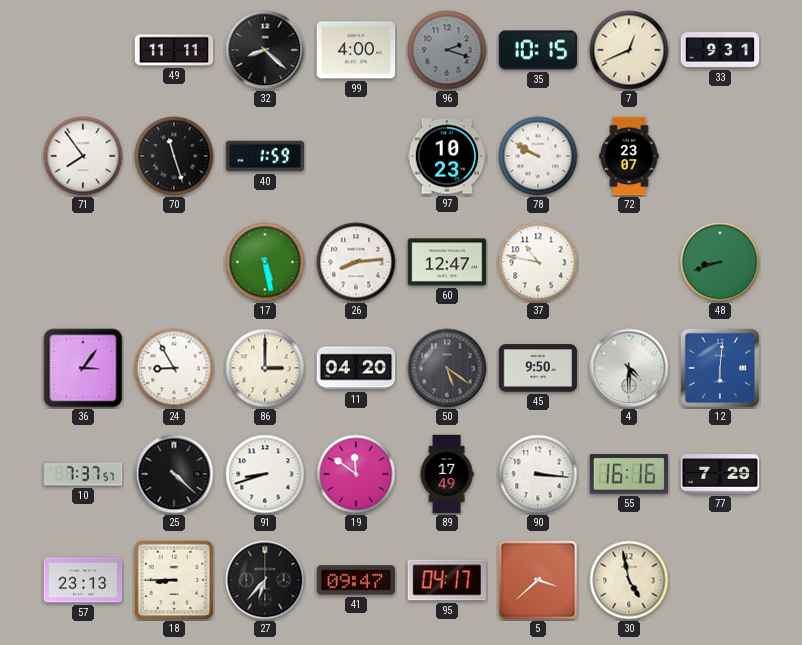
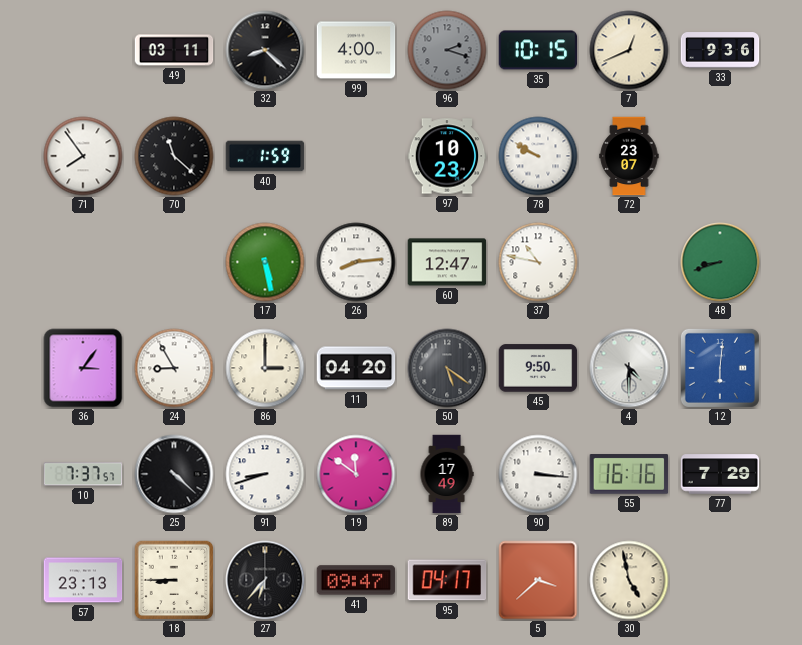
49: 11:11 -> 03:11
33: 9:31 -> 9:36
70: 11:27 -> 11:22
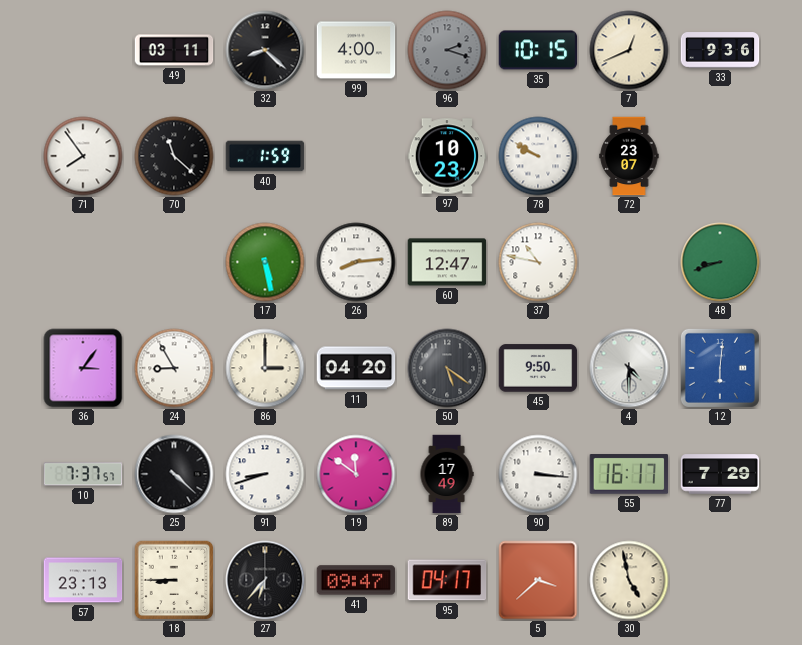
55: 16:16 -> 16:17
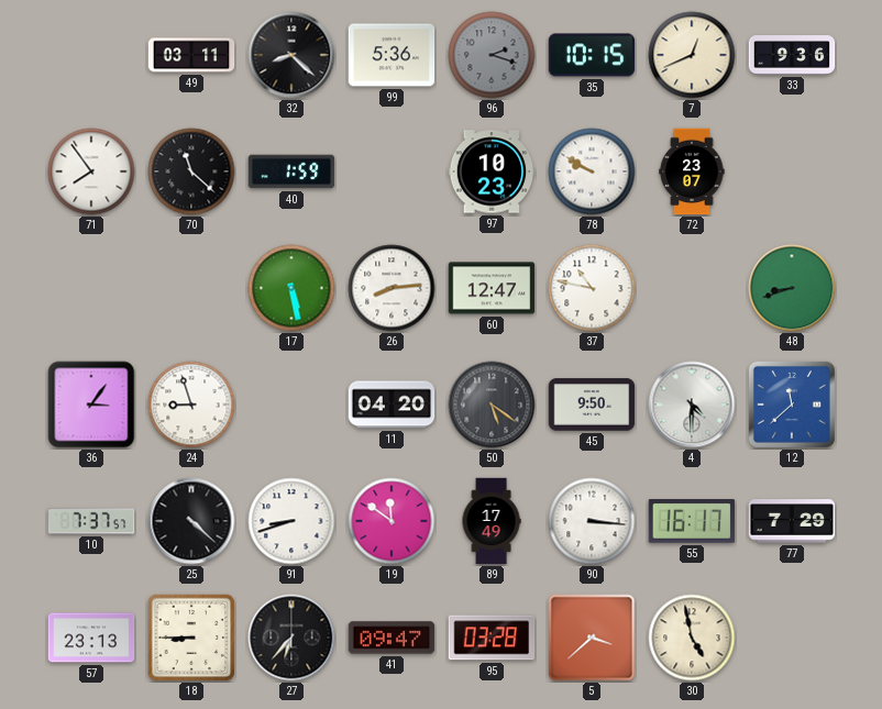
99: 4:00 -> 5:36
24: 8:55 -> 8:57
86: 3:00 -> none
12: 6:01 -> 11:38
95: 04:17 -> 03:28
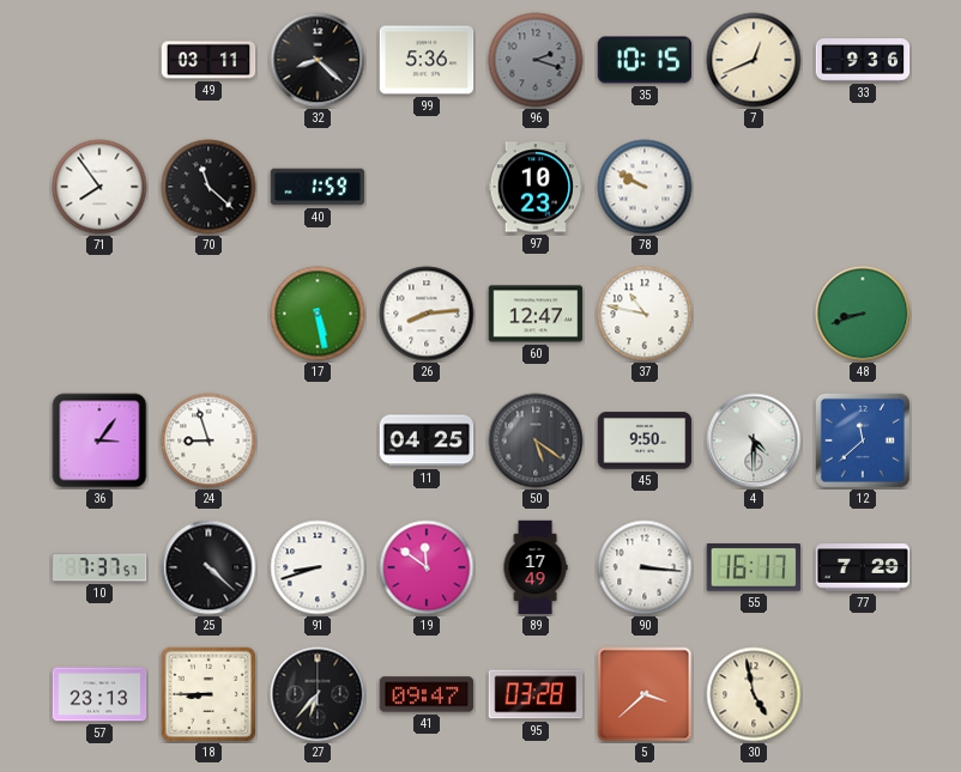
72: 23:07 -> none
11: 04:20 -> 04:25
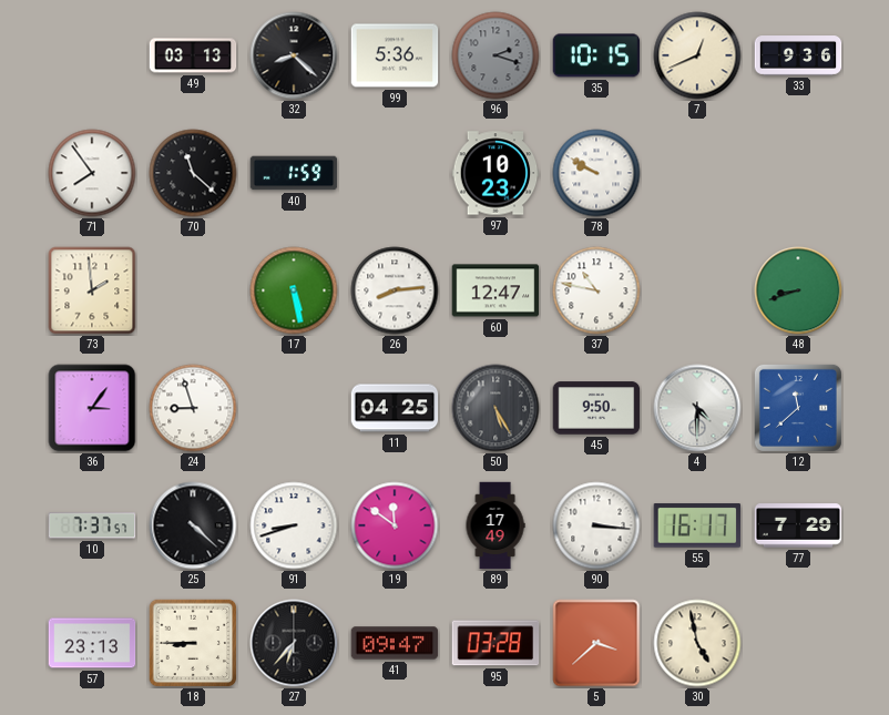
49: 03:11 -> 03:13
73: none -> 1:59
50: 5:21 -> 5:25
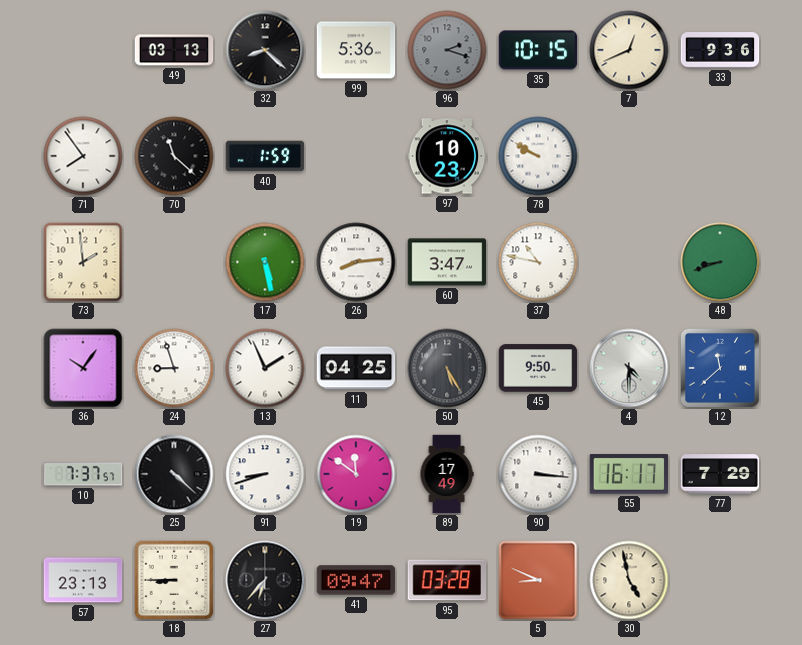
60: 12:47 -> 3:47
36: 3:06 -> 10:06
13: none -> 1:56
5: 3:38 -> 8:49
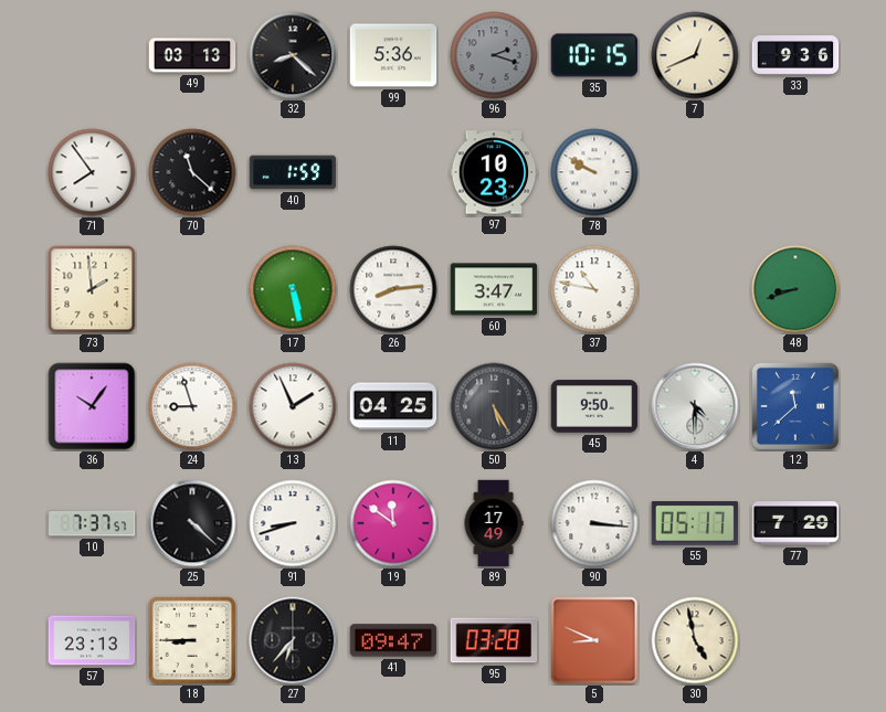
55: 16:17 -> 05:17
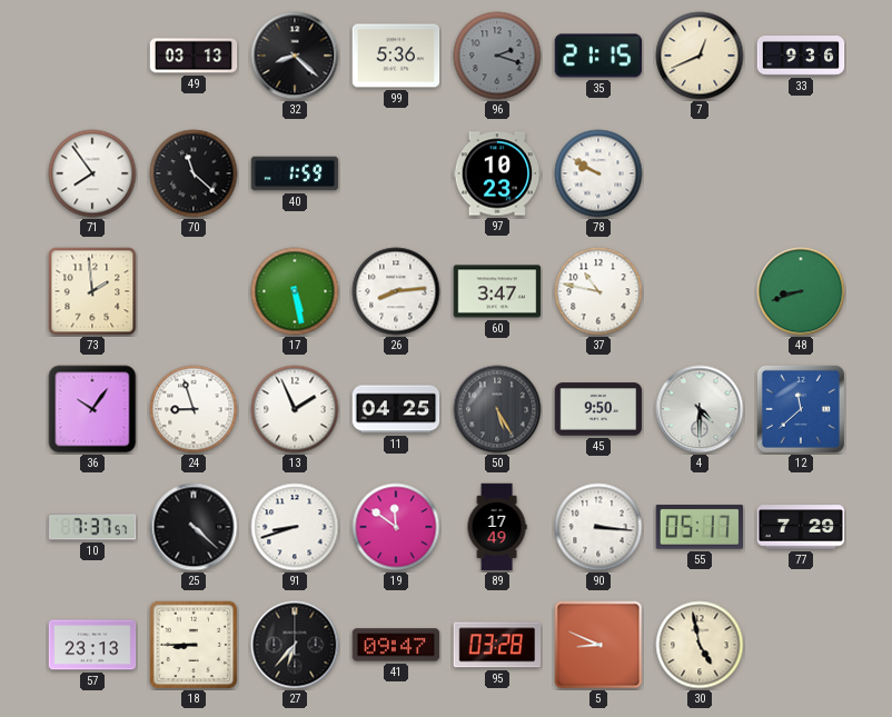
35: 10:15 -> 21:15
